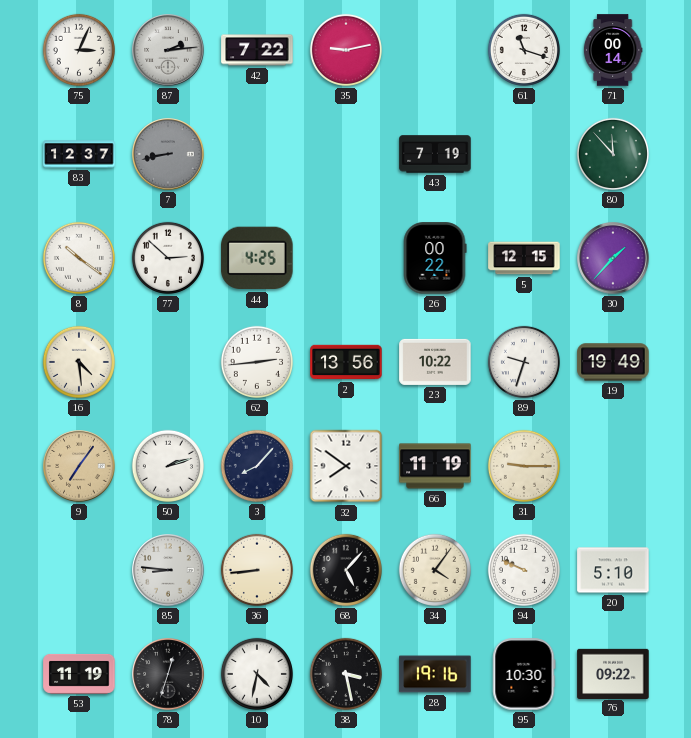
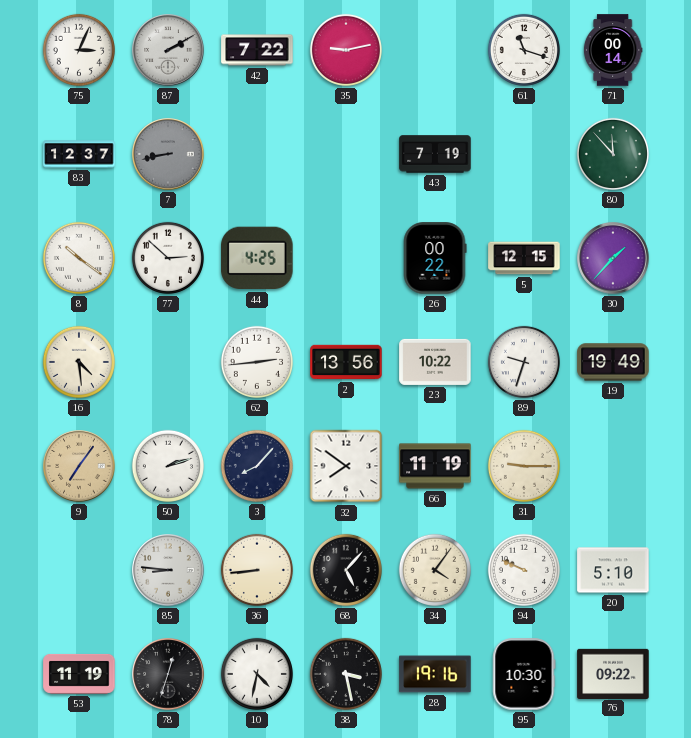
87: 2:14 -> 2:10
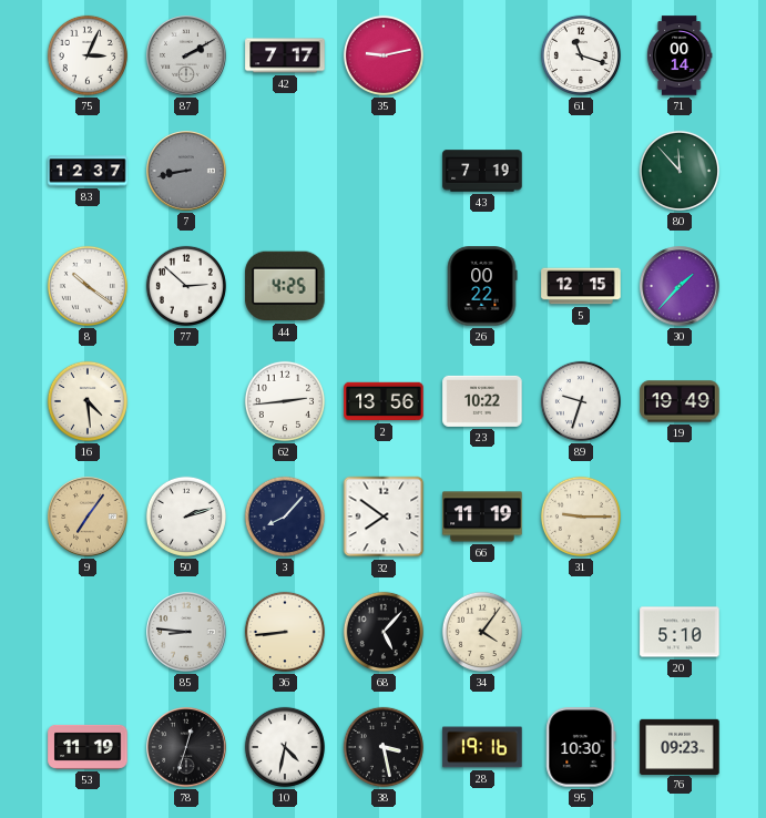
42: 7:22 -> 7:17
94: 9:49 -> none
76: 09:22 -> 09:23
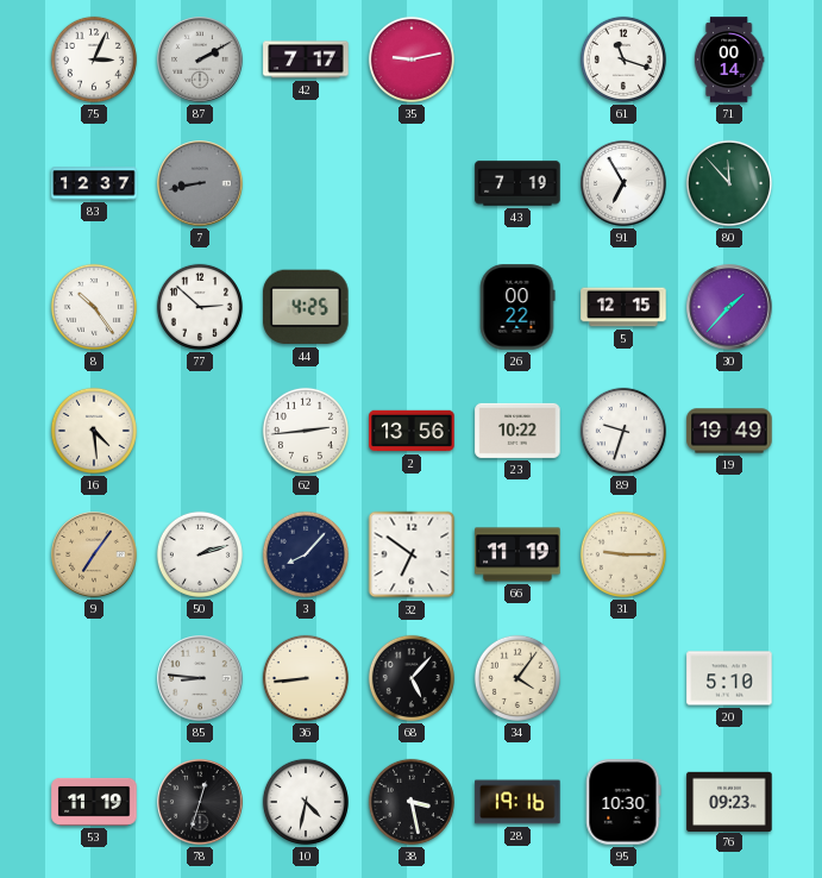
91: none -> 6:55
8: 10:21 -> 10:24
32: 7:51 -> 6:51
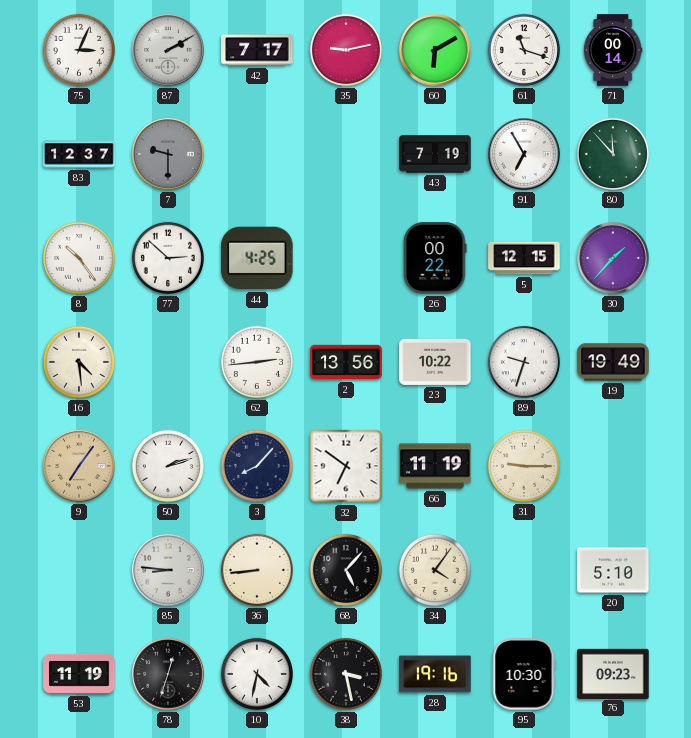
60: none -> 6:10
7: 8:43 -> 9:30
